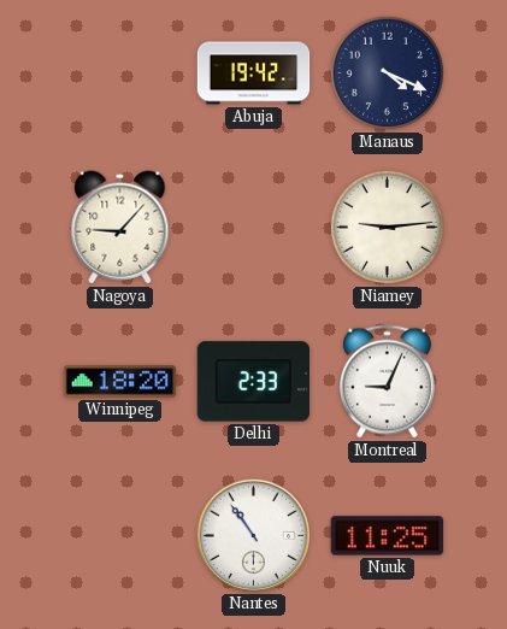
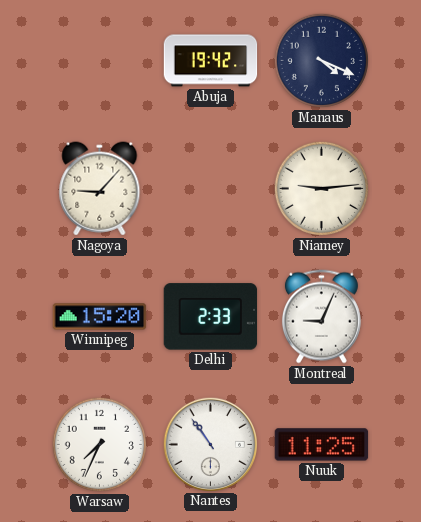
Winnipeg: 18:20 -> 15:20
Warsaw: none -> 7:34
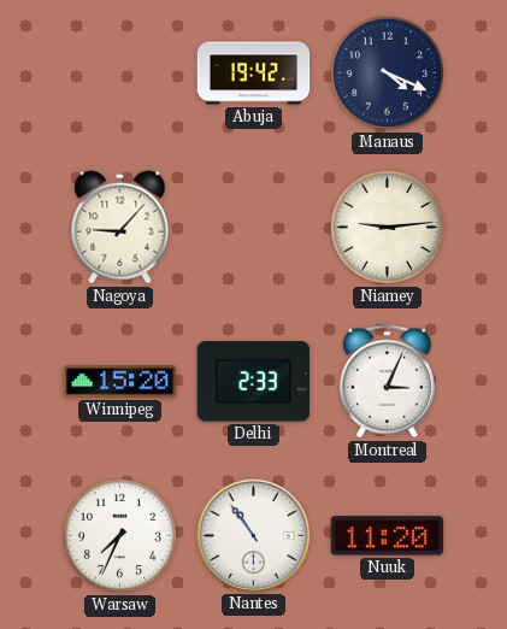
Montreal: 9:04 -> 3:04
Nuuk: 11:25 -> 11:20
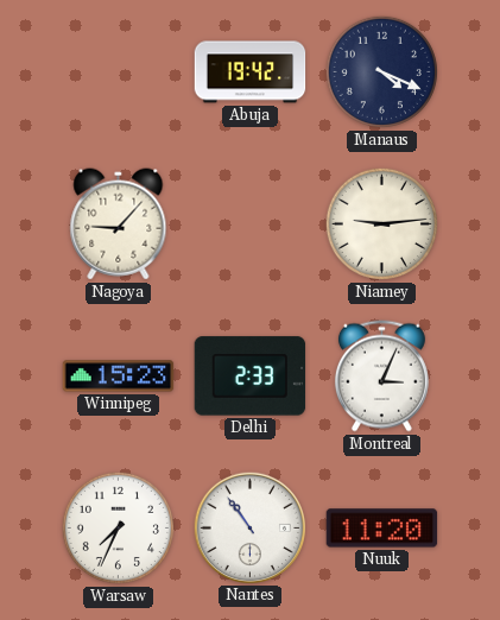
Winnipeg: 15:20 -> 15:23
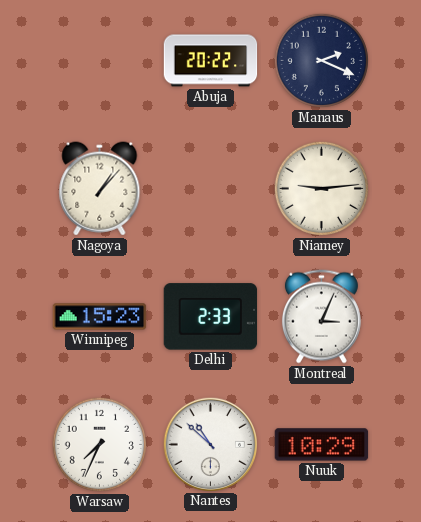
Abuja: 19:42 -> 20:22
Manaus: 4:19 -> 2:19
Nagoya: 9:07 -> 1:07
Nantes: 10:54 -> 10:52
Nuuk: 11:20 -> 10:29
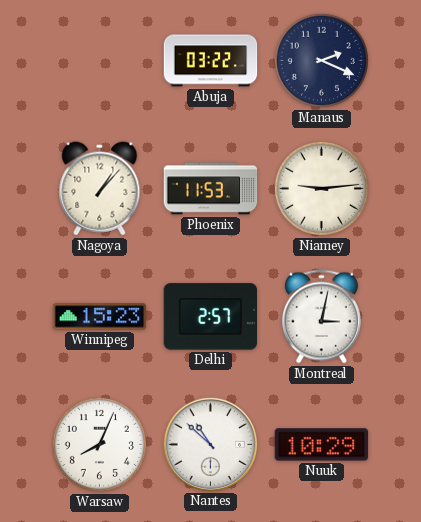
Abuja: 20:22 -> 03:22
Phoenix: none -> 11:53
Delhi: 2:33 -> 2:57
Montreal: 3:04 -> 3:02
Warsaw: 7:34 -> 8:04
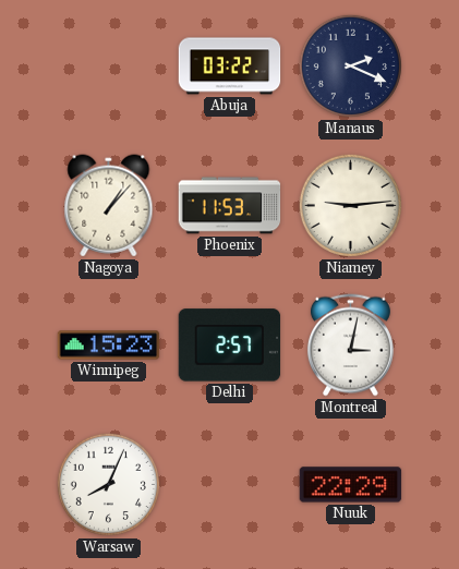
Nantes: 10:52 -> none
Nuuk: 10:29 -> 22:29
